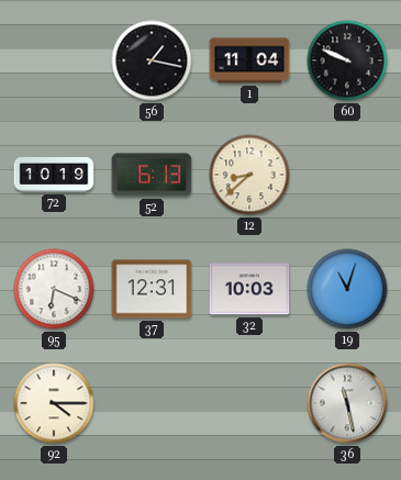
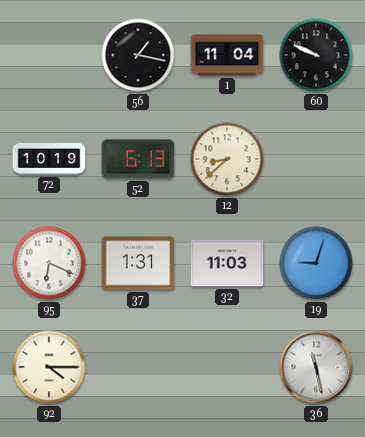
37: 12:31 -> 1:31
32: 10:03 -> 11:03
19: 11:03 -> 9:03
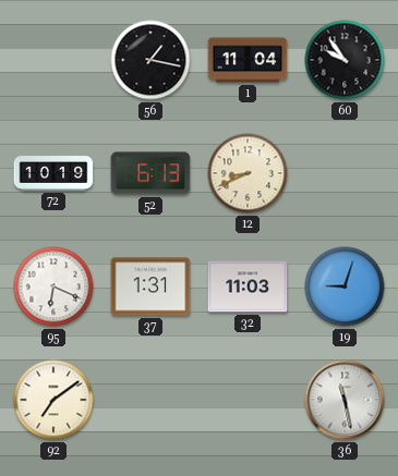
60: 9:49 -> 9:54
12: 8:38 -> 8:41
92: 4:15 -> 7:09
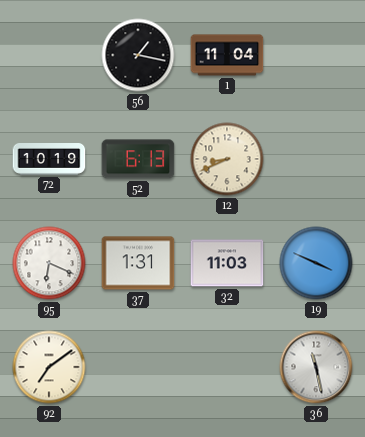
60: 9:54 -> none
19: 9:03 -> 3:49
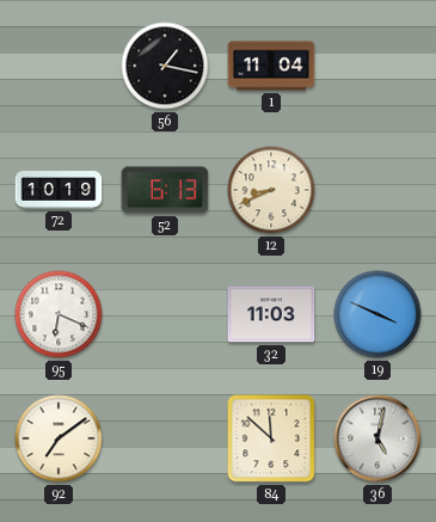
37: 1:31 -> none
84: none -> 11:52
36: 11:28 -> 5:02
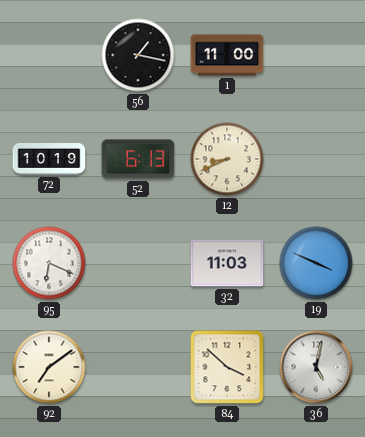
1: 11:04 -> 11:00
84: 11:52 -> 3:52
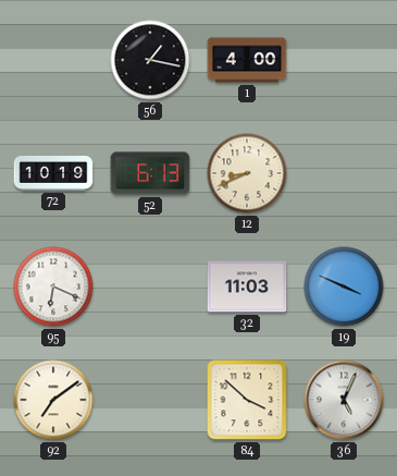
1: 11:00 -> 4:00
36: 5:02 -> 5:04
